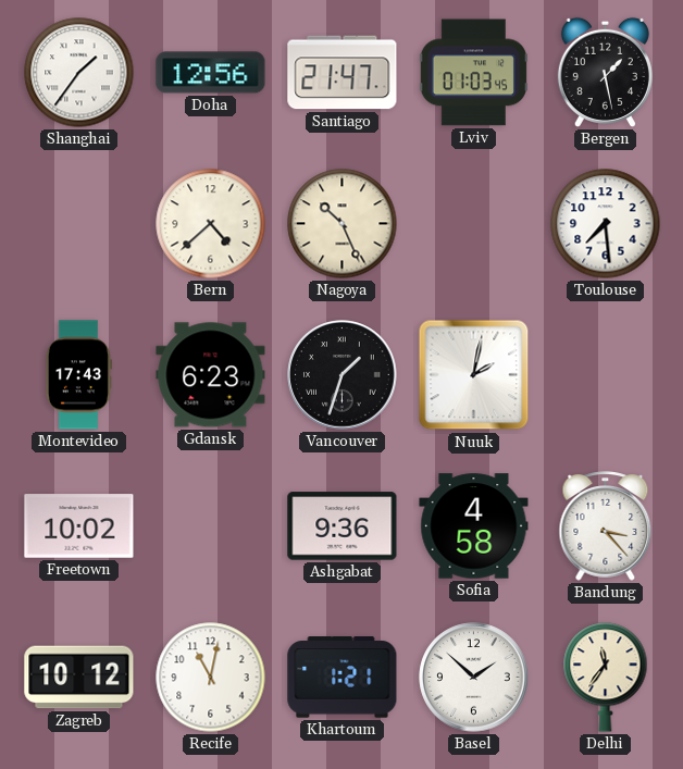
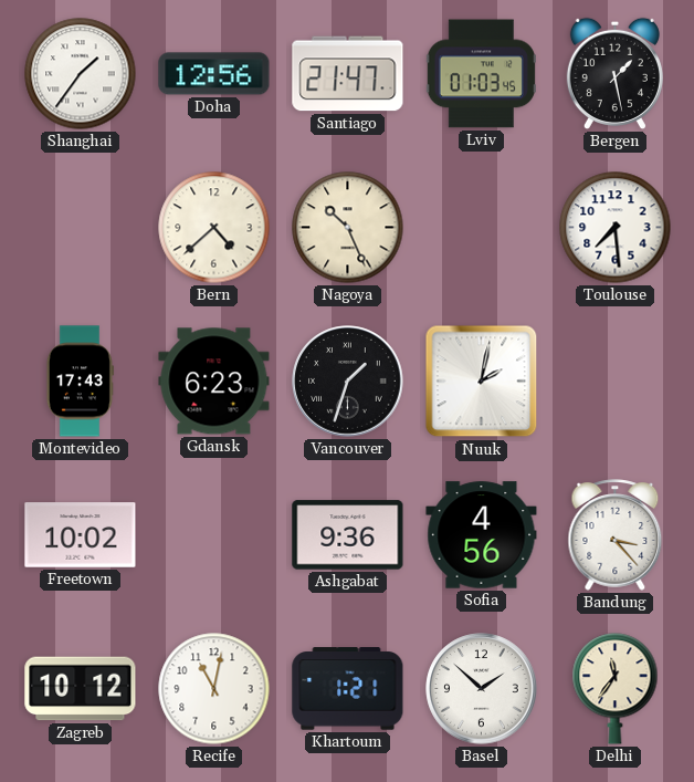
Sofia: 4:58 -> 4:56
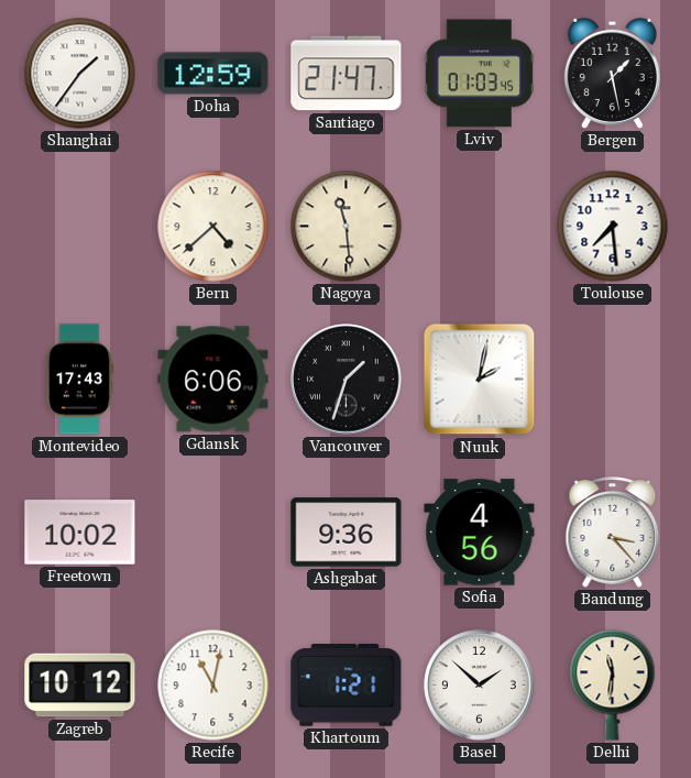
Doha: 12:56 -> 12:59
Nagoya: 10:26 -> 11:29
Gdansk: 6:23 -> 6:06
Delhi: 11:36 -> 11:31
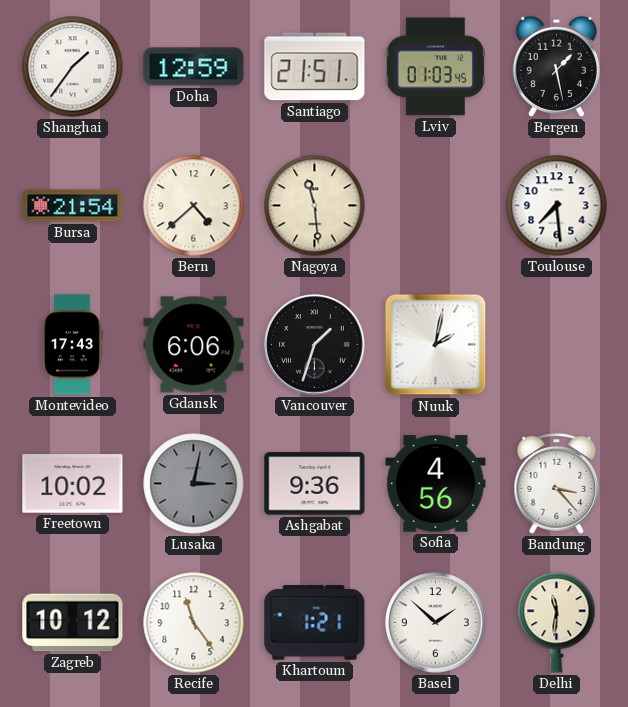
Santiago: 21:47 -> 21:51
Bursa: none -> 21:54
Lusaka: none -> 3:02
Recife: 11:02 -> 11:24
